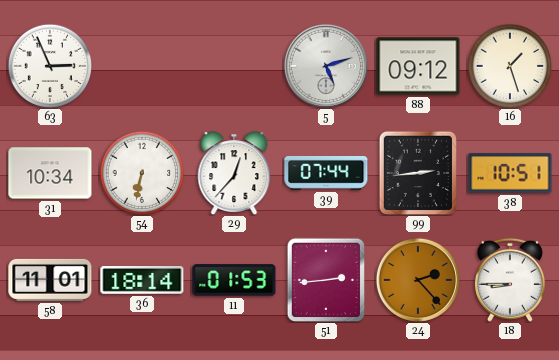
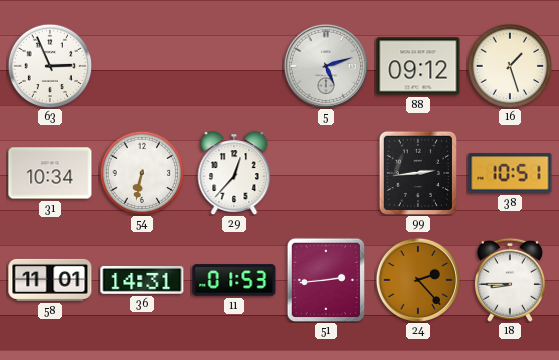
39: 07:44 -> none
36: 18:14 -> 14:31
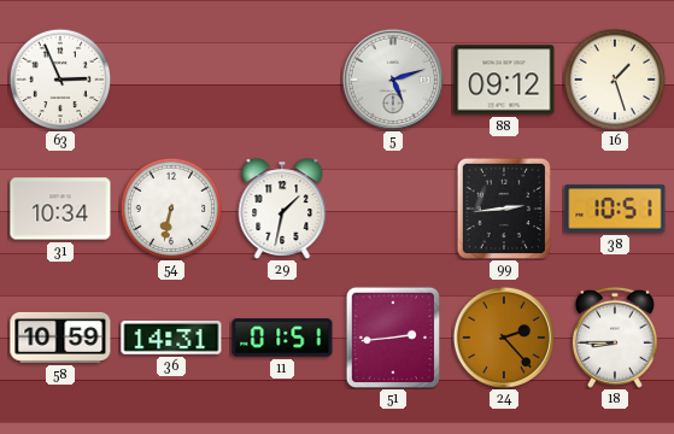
29: 12:37 -> 1:32
58: 11:01 -> 10:59
11: 01:53 -> 01:51
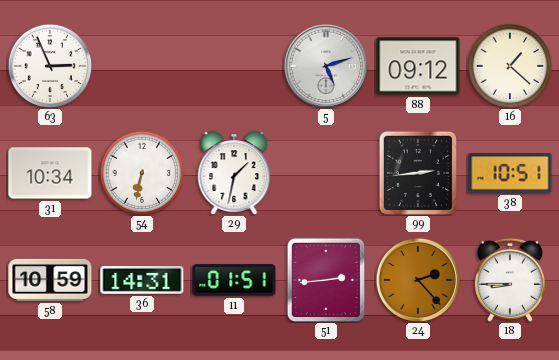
16: 1:27 -> 1:22
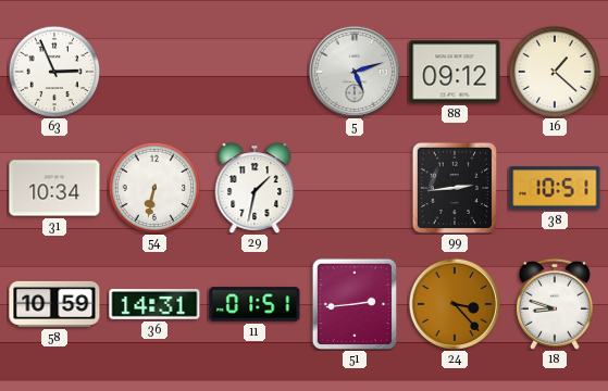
24: 2:23 -> 3:23
18: 8:45 -> 8:48
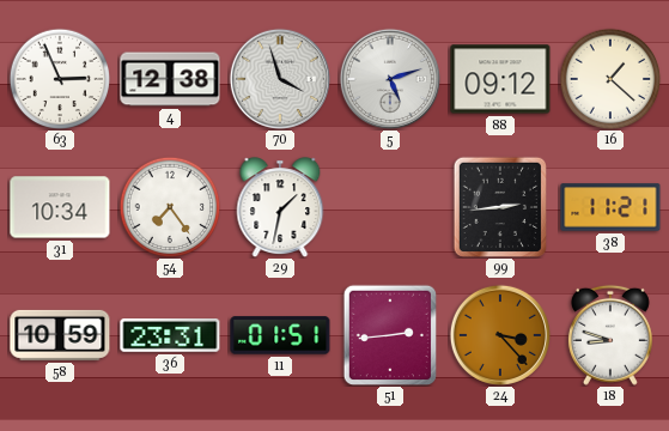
4: none -> 12:38
70: none -> 3:57
54: 6:32 -> 7:24
38: 10:51 -> 11:21
36: 14:31 -> 23:31
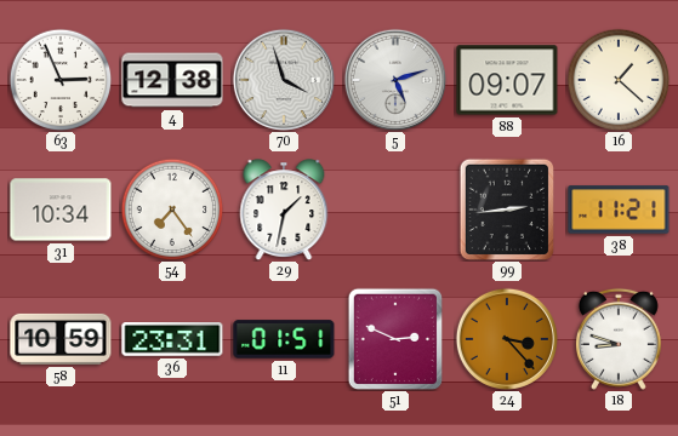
88: 09:12 -> 09:07
51: 2:44 -> 2:49
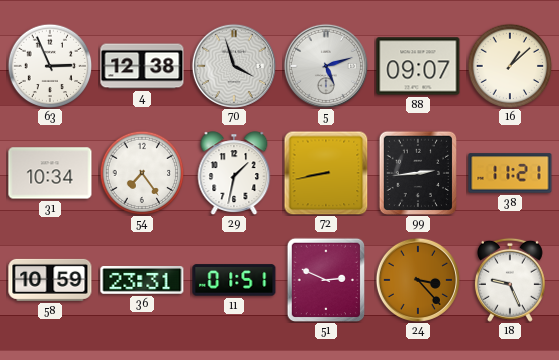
16: 1:22 -> 1:08
72: none -> 8:43
18: 8:48 -> 9:26
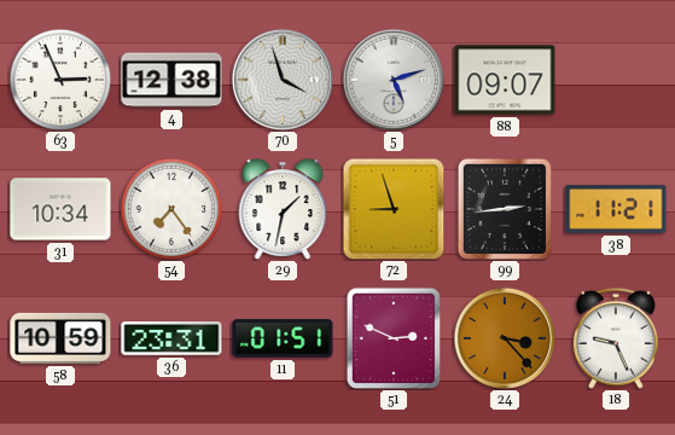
16: 1:08 -> none
72: 8:43 -> 8:57
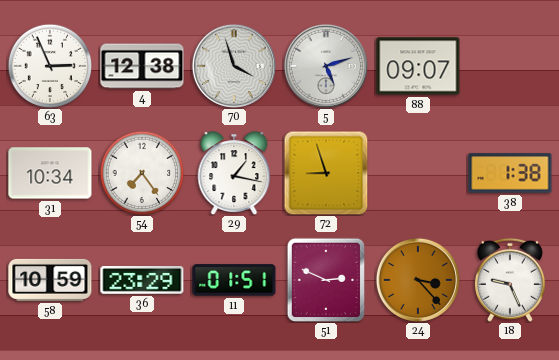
29: 1:32 -> 1:17
99: 2:44 -> none
38: 11:21 -> 1:38
36: 23:31 -> 23:29
